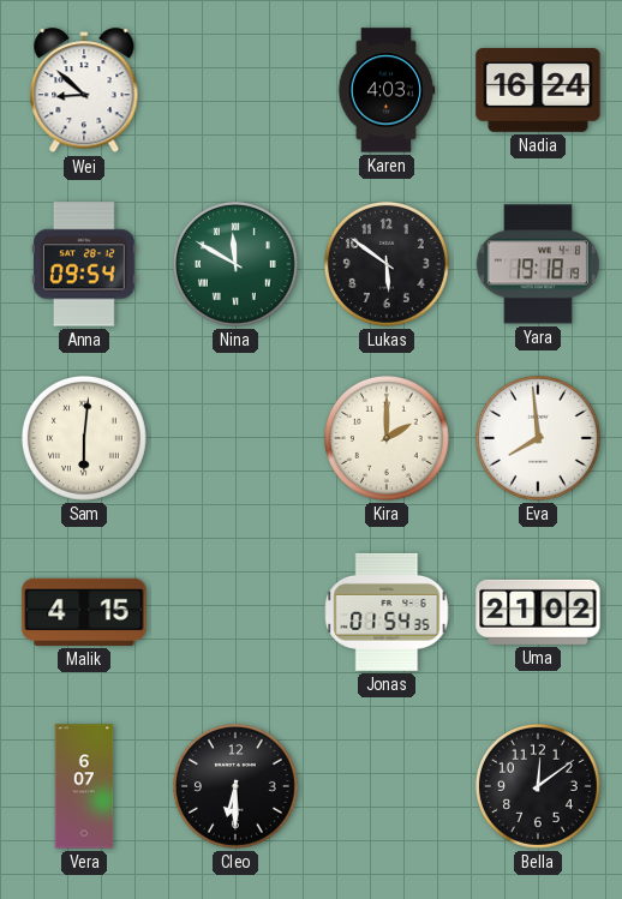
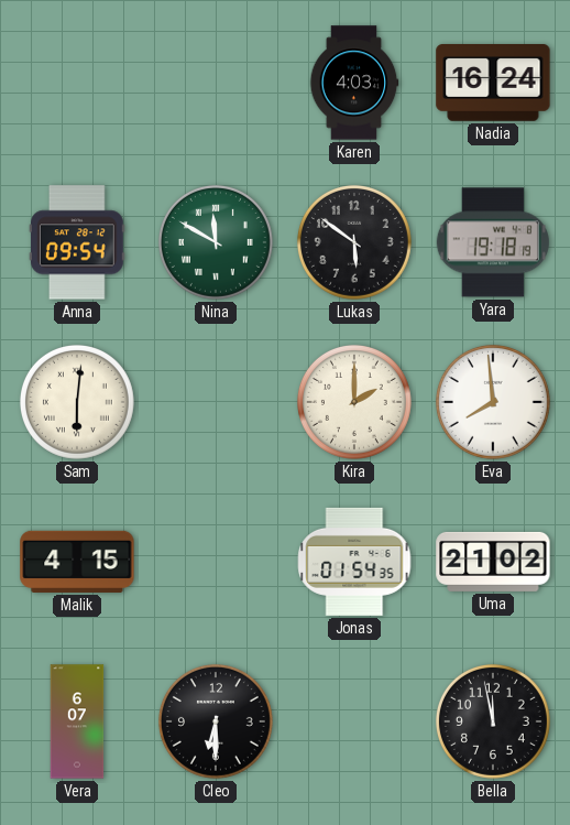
Wei: 8:52 -> none
Bella: 12:09 -> 11:58
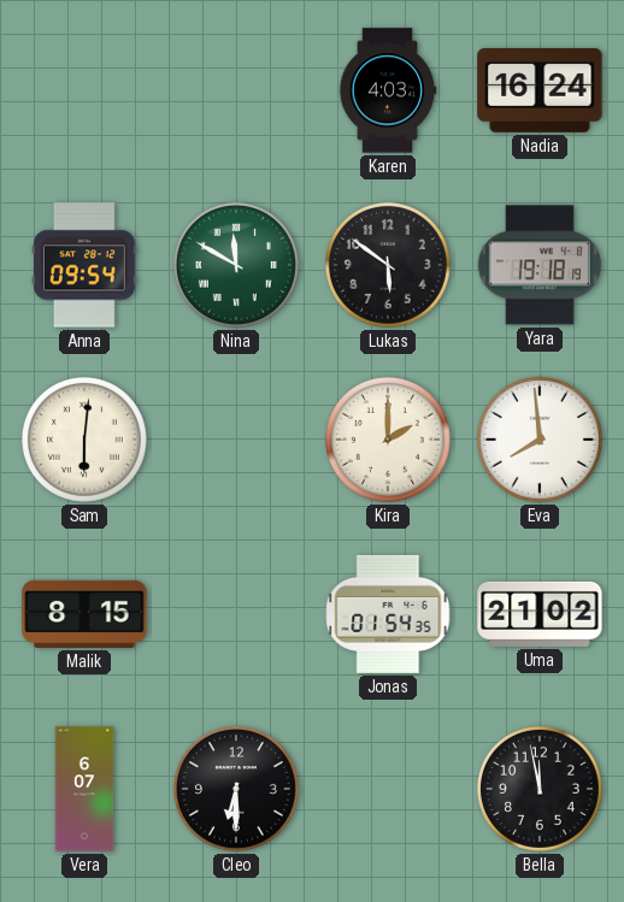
Malik: 4:15 -> 8:15
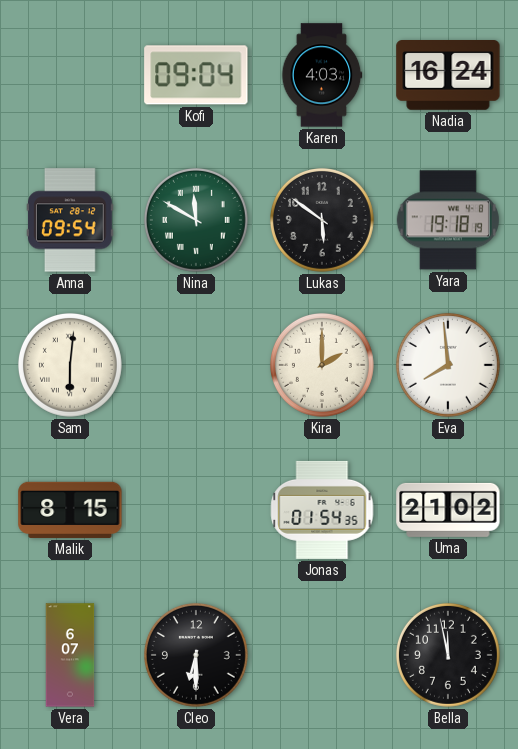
Kofi: none -> 09:04
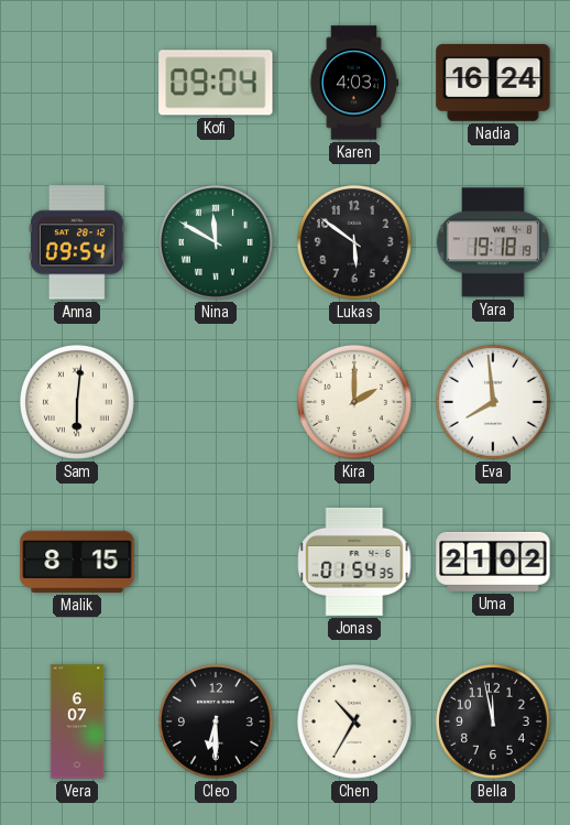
Chen: none -> 10:35
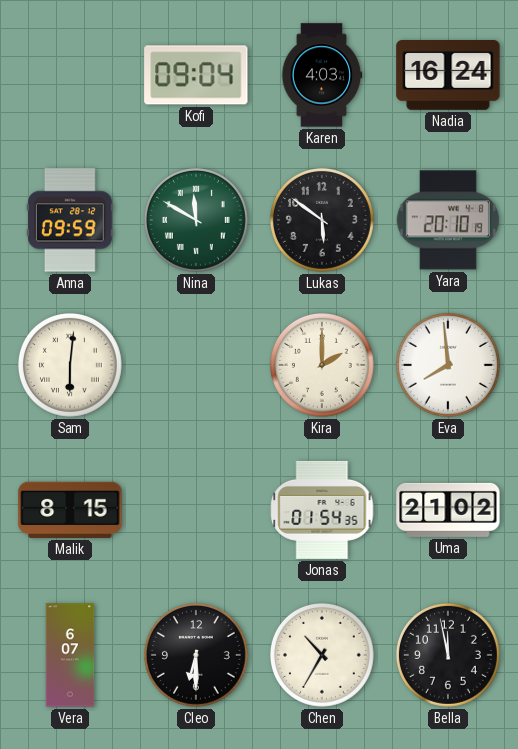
Anna: 09:54 -> 09:59
Yara: 19:18 -> 20:10
